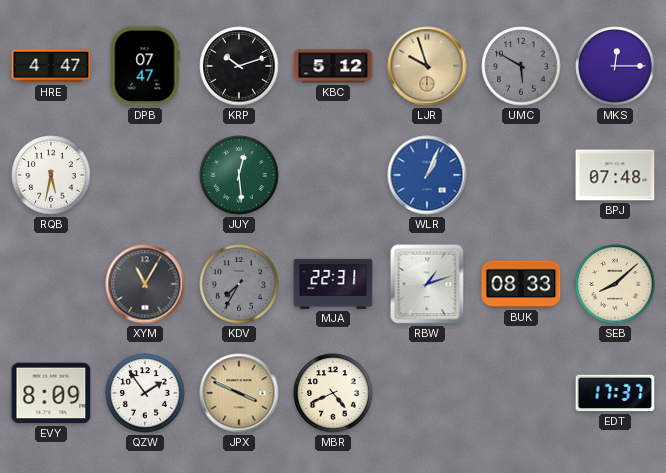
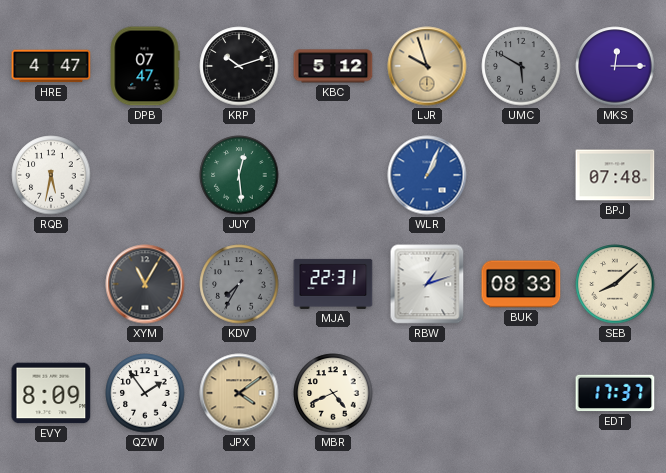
JPX: 3:49 -> 4:09
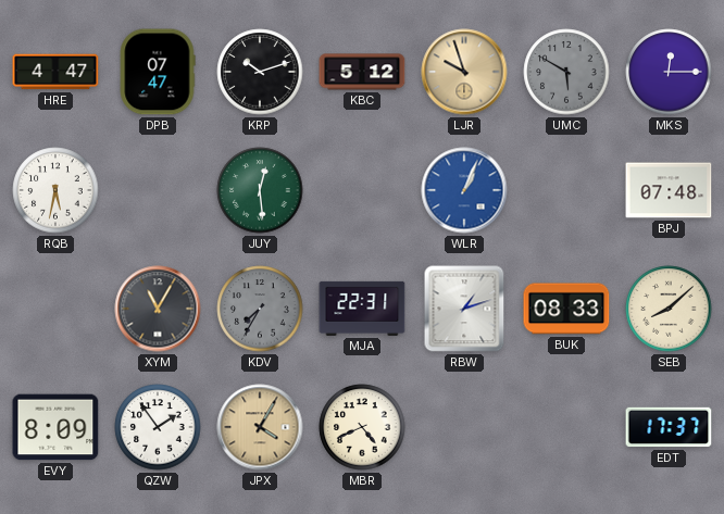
JPX: 4:09 -> 4:05
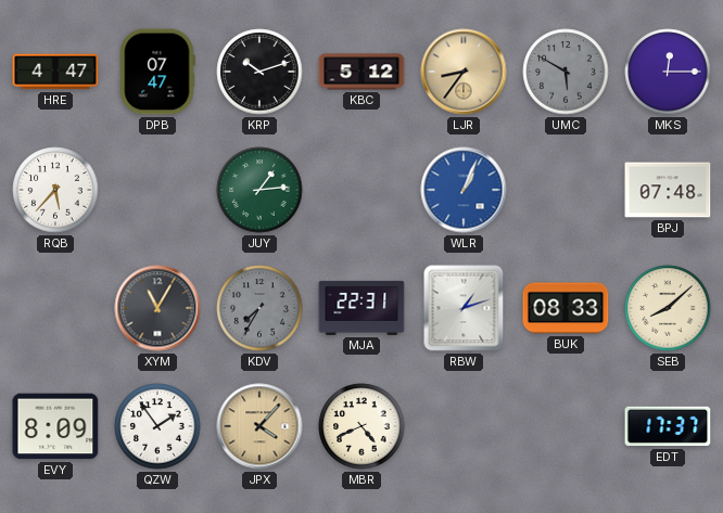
LJR: 9:57 -> 8:36
RQB: 5:32 -> 5:37
JUY: 12:29 -> 1:14
JPX: 4:05 -> 4:07
